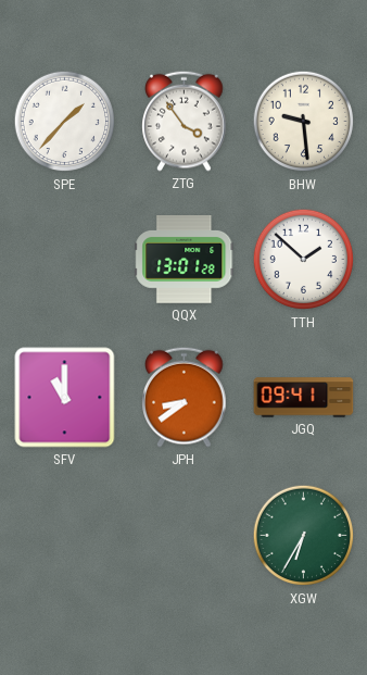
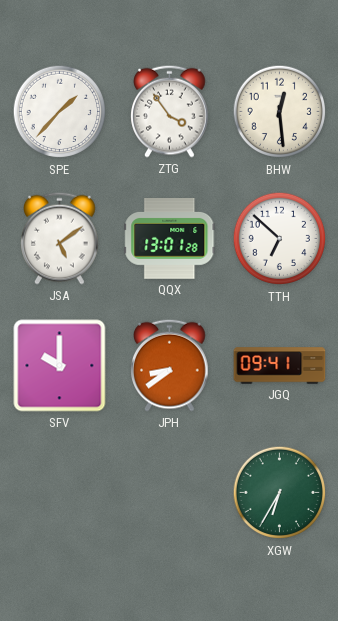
BHW: 9:29 -> 12:29
JSA: none -> 5:09
TTH: 1:52 -> 6:52
SFV: 11:00 -> 10:00
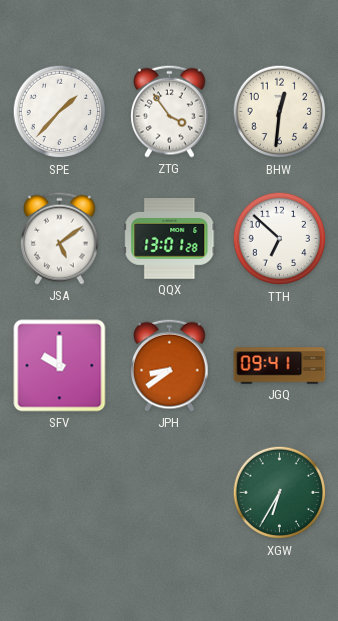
BHW: 12:29 -> 12:31
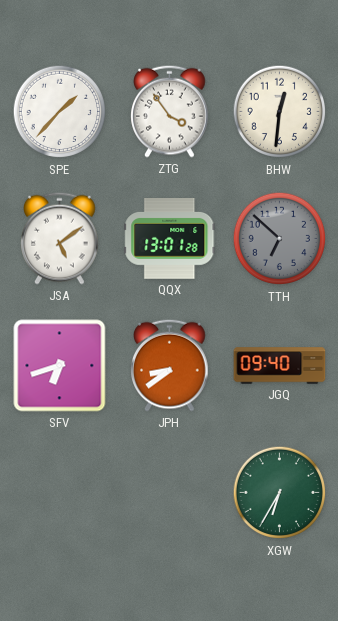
TTH dial: white -> grey
SFV: 10:00 -> 6:42
JGQ: 09:41 -> 09:40
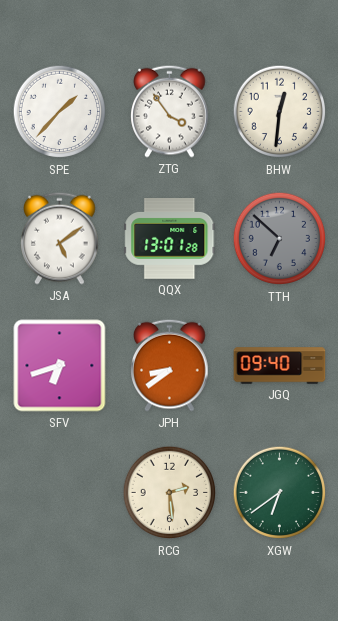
RCG: none -> 2:29
XGW: 6:35 -> 6:39
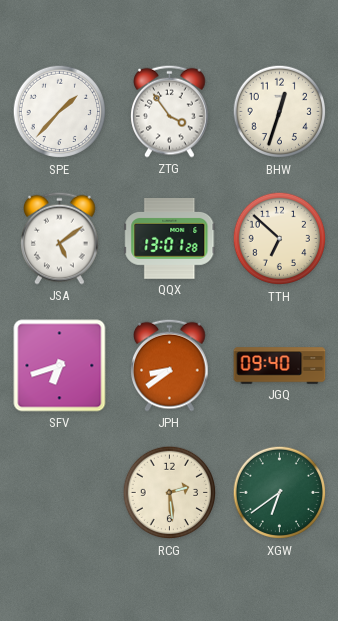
BHW: 12:31 -> 12:33
TTH dial: grey -> cream
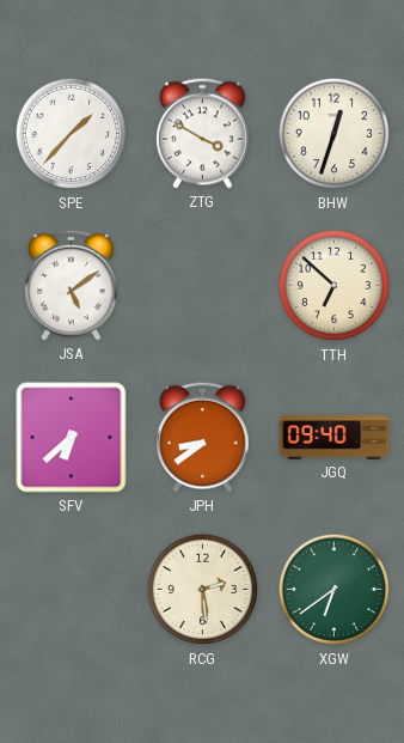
ZTG: 3:54 -> 3:50
QQX: 13:01 -> none
SFV: 6:42 -> 6:38
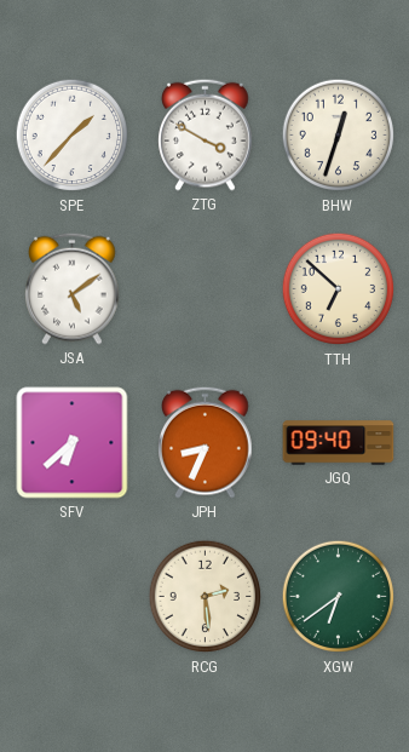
JPH: 8:39 -> 8:34
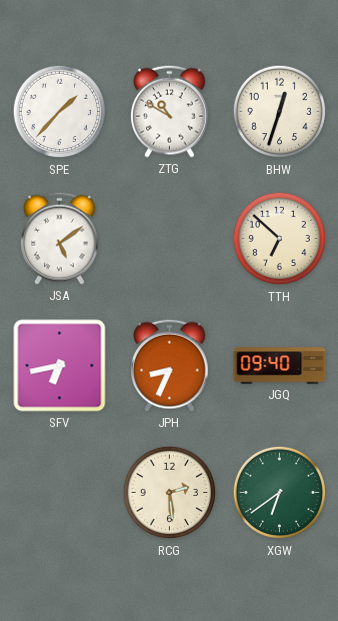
ZTG: 3:50 -> 10:50
SFV: 6:38 -> 6:43
